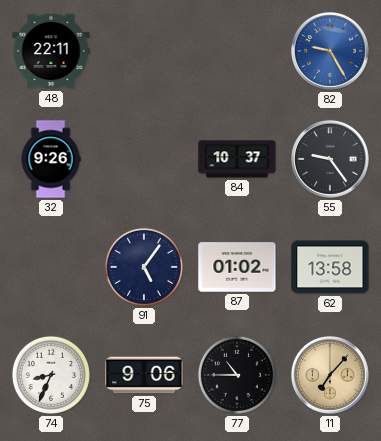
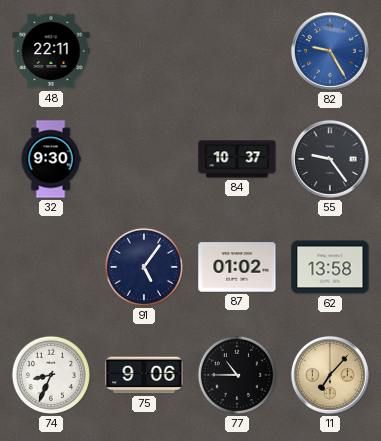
32: 9:26 -> 9:30
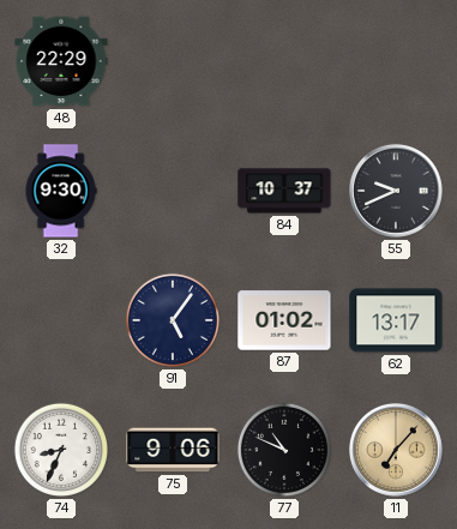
48: 22:11 -> 22:29
82: 9:25 -> none
55: 9:24 -> 9:41
62: 13:58 -> 13:17
77: 10:45 -> 10:49
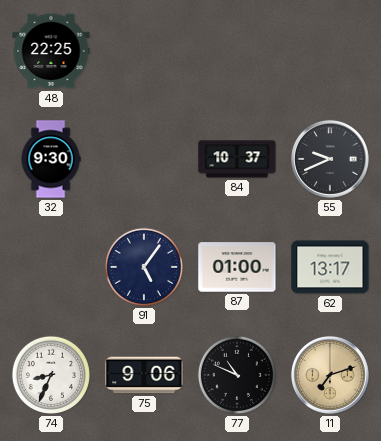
48: 22:29 -> 22:25
87: 01:02 -> 01:00
11: 7:07 -> 7:12
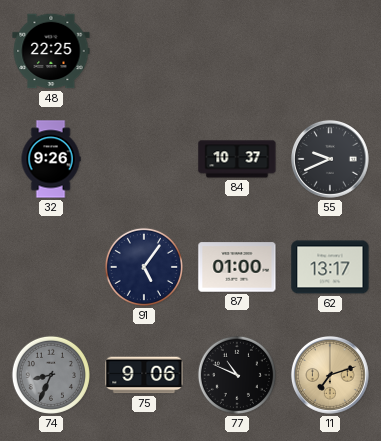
32: 9:30 -> 9:26
74 dial: white -> grey
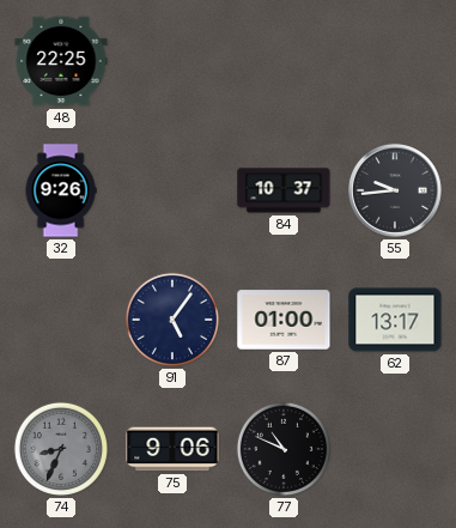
55: 9:41 -> 9:44
11: 7:12 -> none
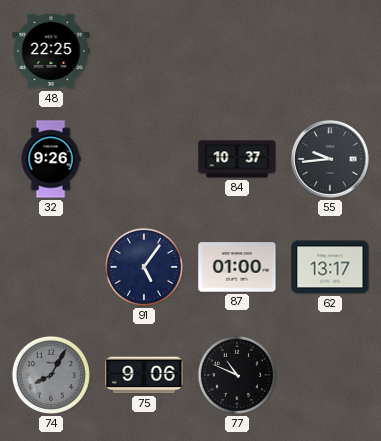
74: 8:34 -> 8:05
